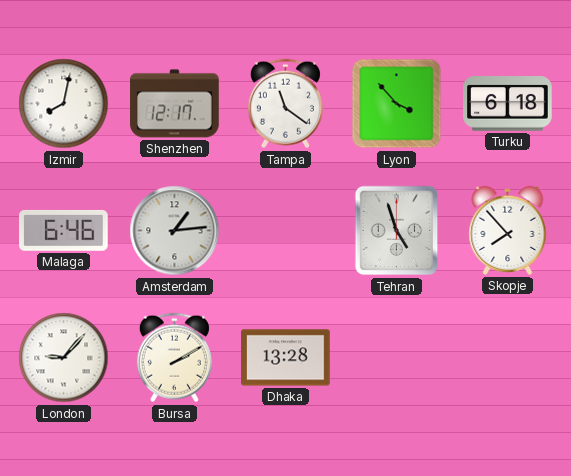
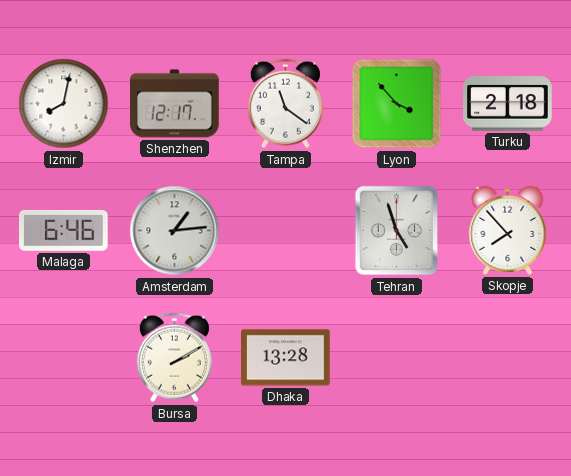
Turku: 6:18 -> 2:18
London: 9:07 -> none
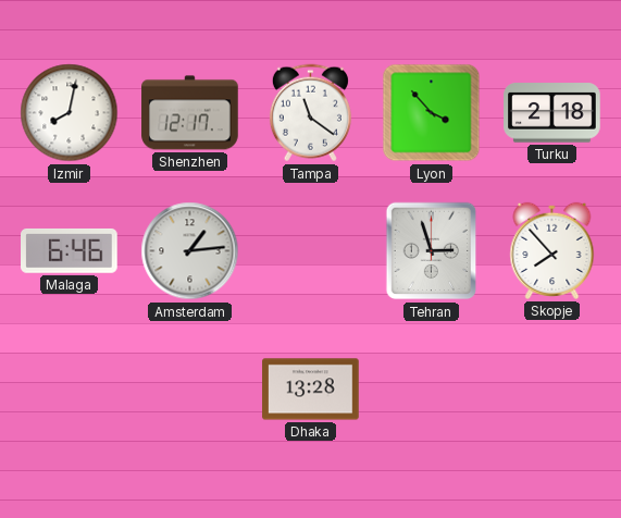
Tehran: 4:57 -> 2:57
Bursa: 2:10 -> none
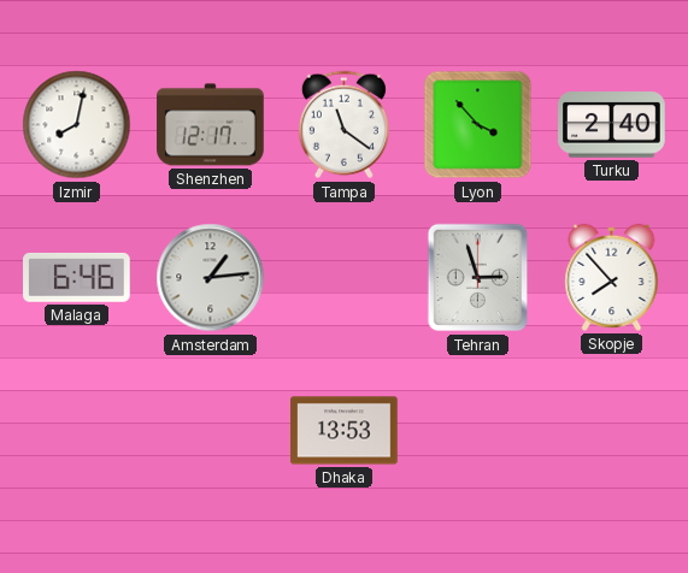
Turku: 2:18 -> 2:40
Dhaka: 13:28 -> 13:53
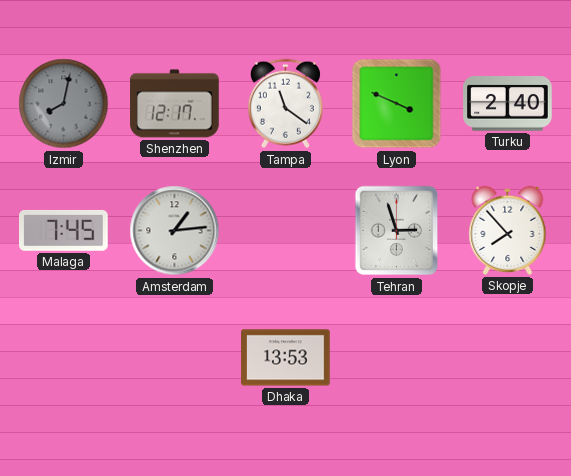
Izmir dial: white -> grey
Lyon: 3:53 -> 3:49
Malaga: 6:46 -> 7:45
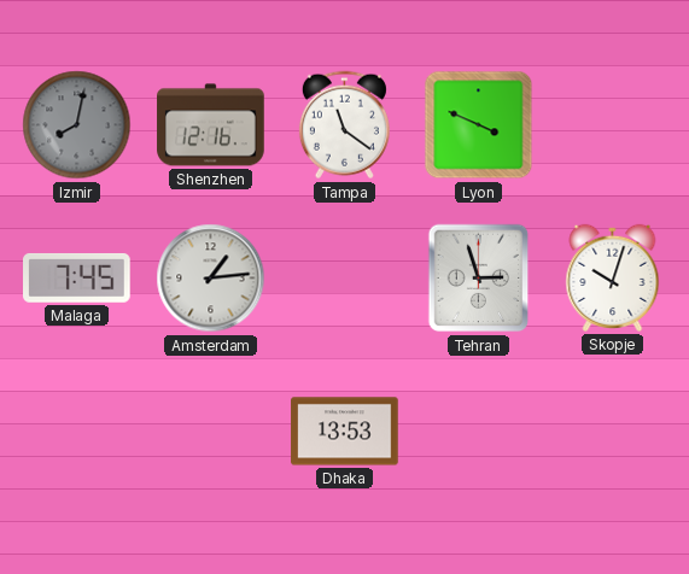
Shenzhen: 12:17 -> 12:16
Turku: 2:40 -> none
Skopje: 7:53 -> 10:03
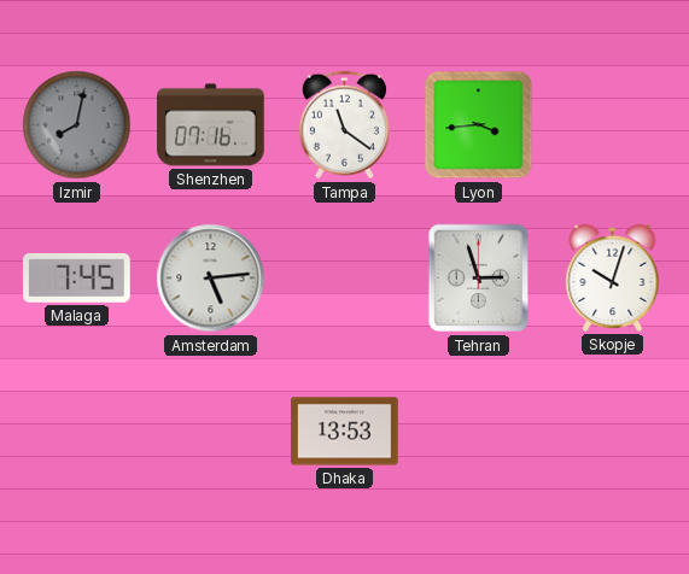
Shenzhen: 12:16 -> 07:16
Lyon: 3:49 -> 3:44
Amsterdam: 1:14 -> 5:14
